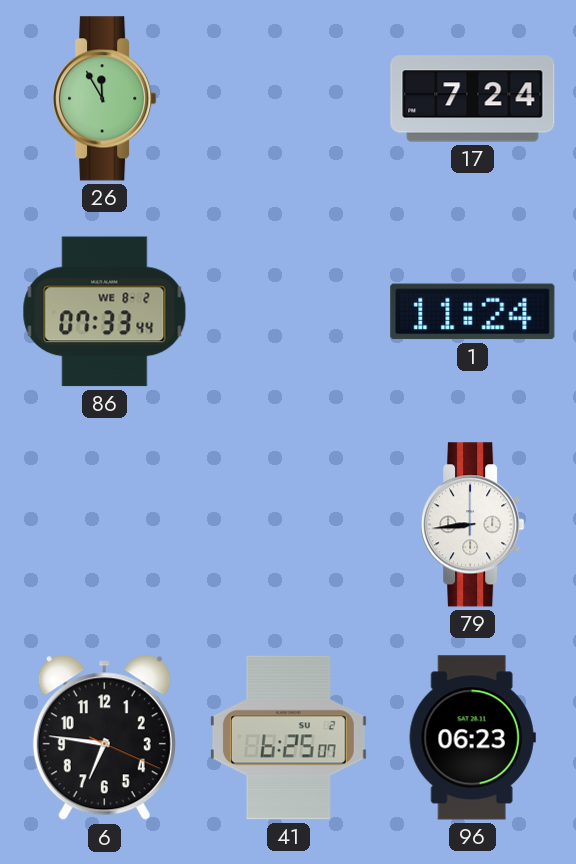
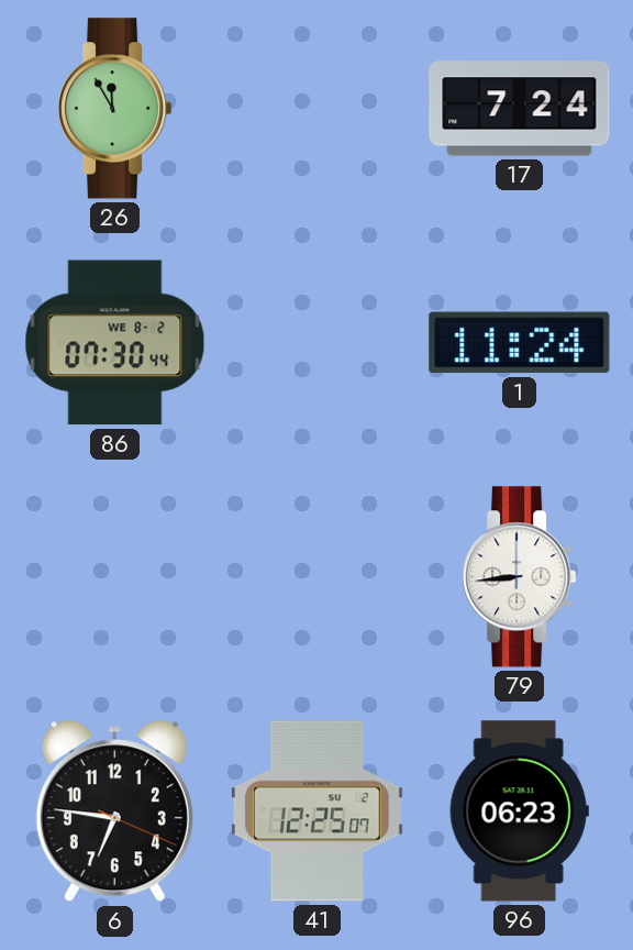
86: 07:33 -> 07:30
41: 6:25 -> 12:25
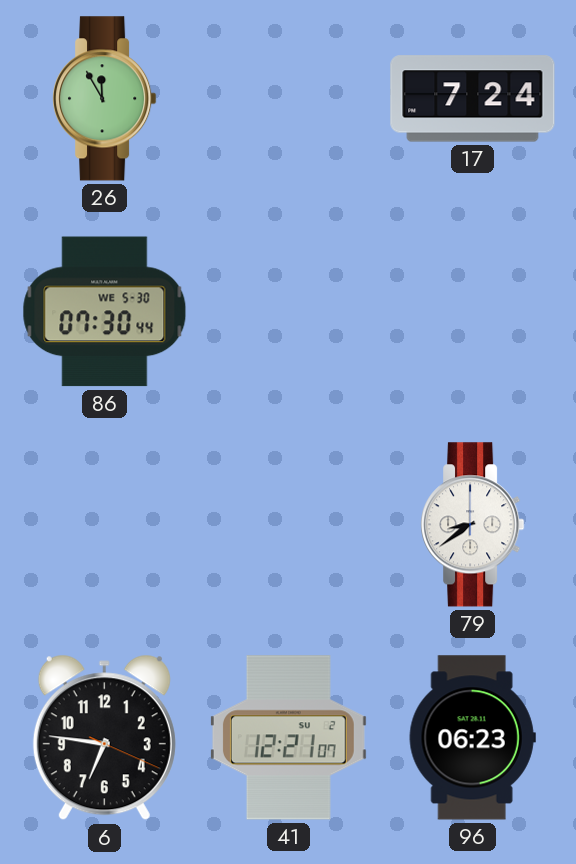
86 date: WE 8-2 -> WE 5-30
1: 11:24 -> none
79: 8:44 -> 8:39
41: 12:25 -> 12:21
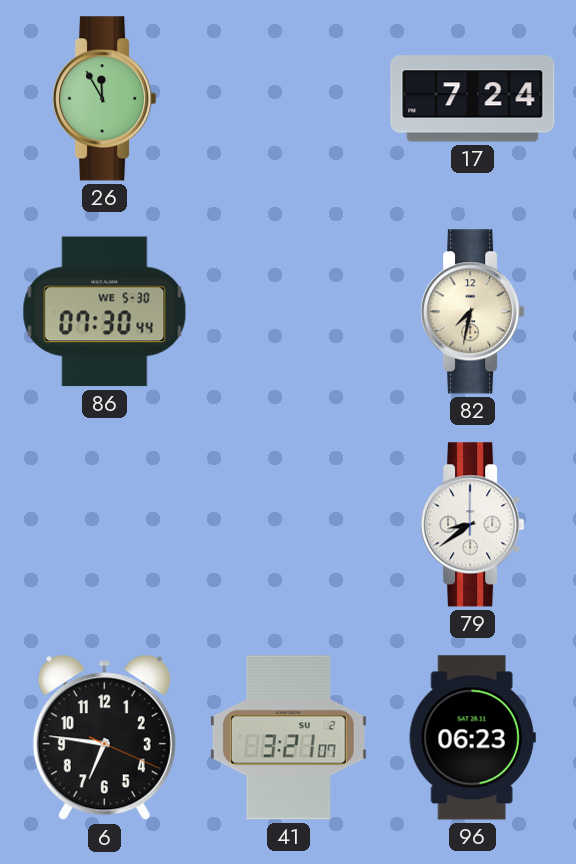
82: none -> 7:32
41: 12:21 -> 3:21
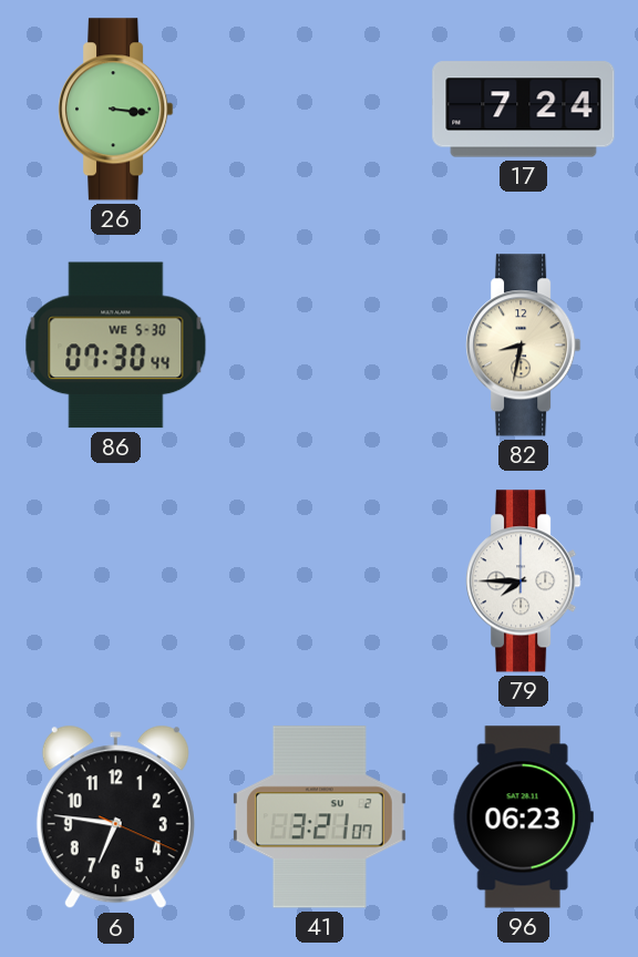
26: 11:55 -> 3:16
82: 7:32 -> 8:32
79: 8:39 -> 7:45
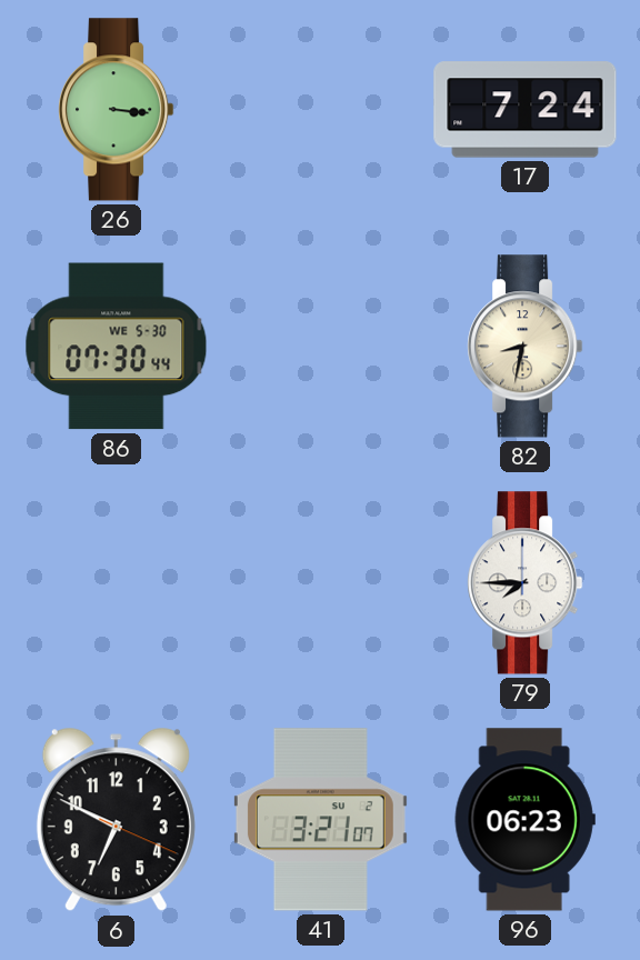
6: 6:46 -> 6:49
